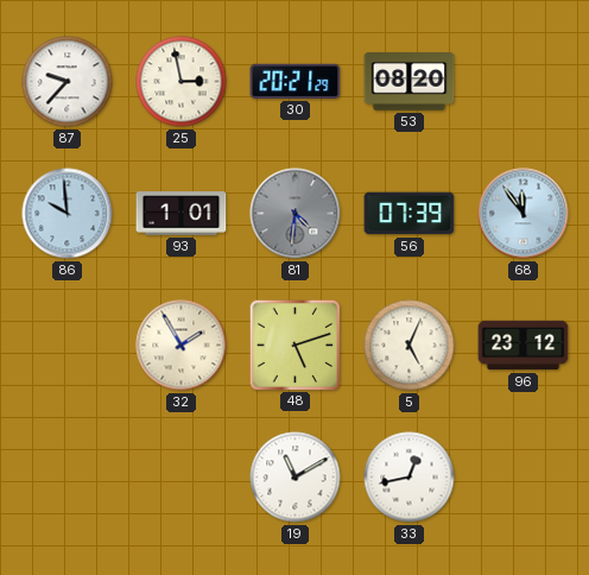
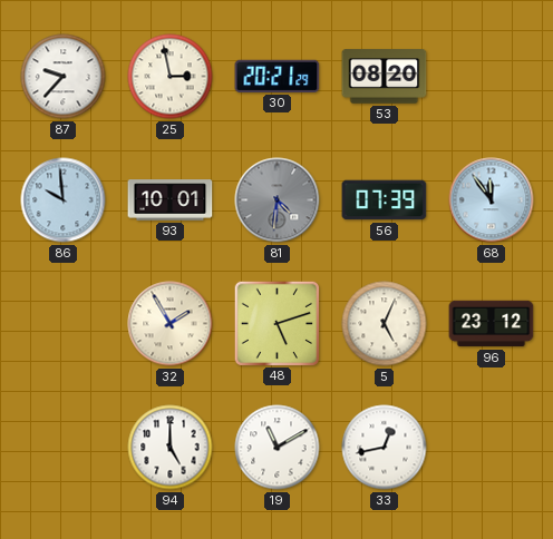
93: 1:01 -> 10:01
94: none -> 5:00
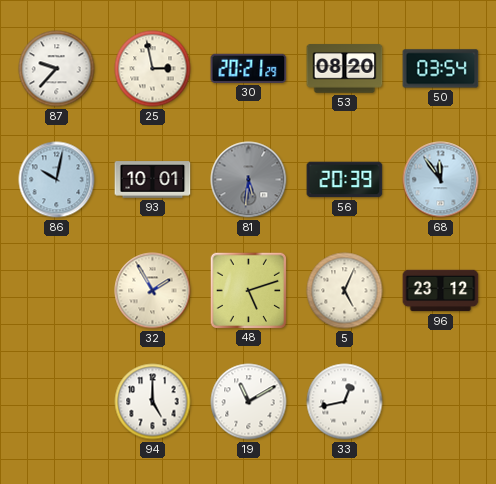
50: none -> 03:54
86: 9:59 -> 10:02
81: 4:31 -> 5:31
56: 07:39 -> 20:39
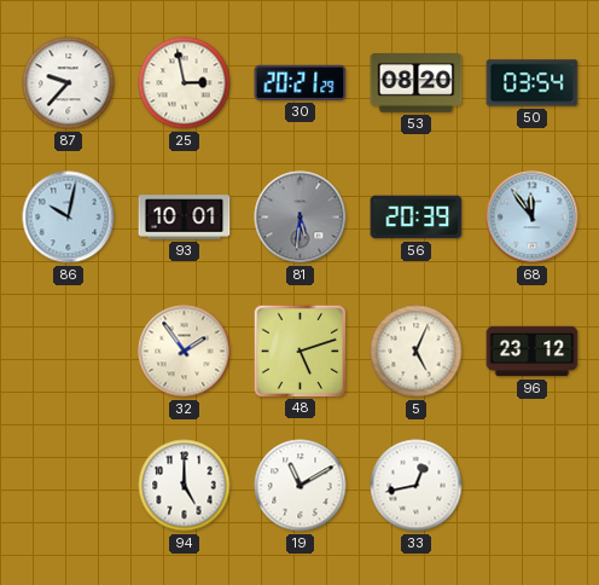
32: 1:55 -> 1:54
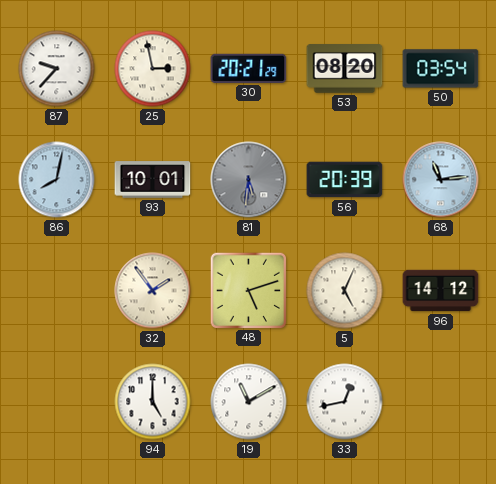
86: 10:02 -> 8:02
68: 11:54 -> 11:14
96: 23:12 -> 14:12
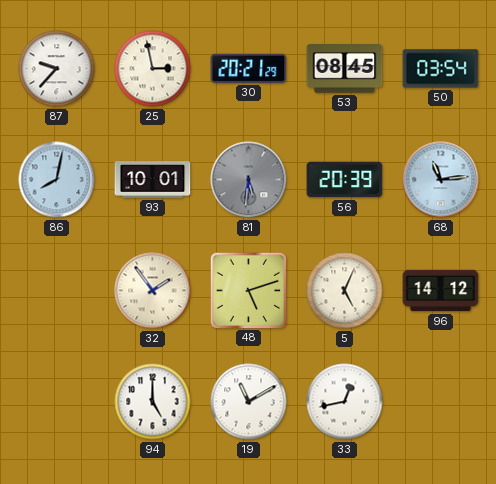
53: 08:20 -> 08:45
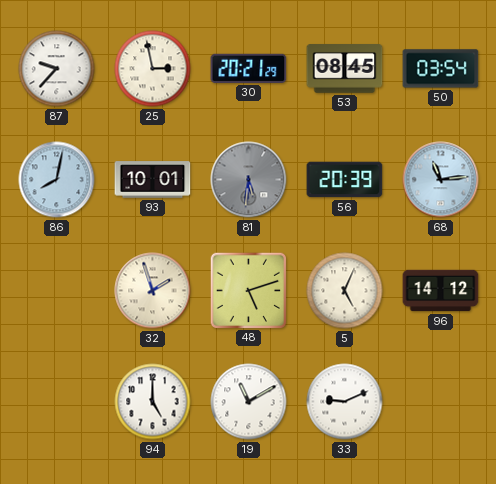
32: 1:54 -> 1:57
33: 12:43 -> 9:11
